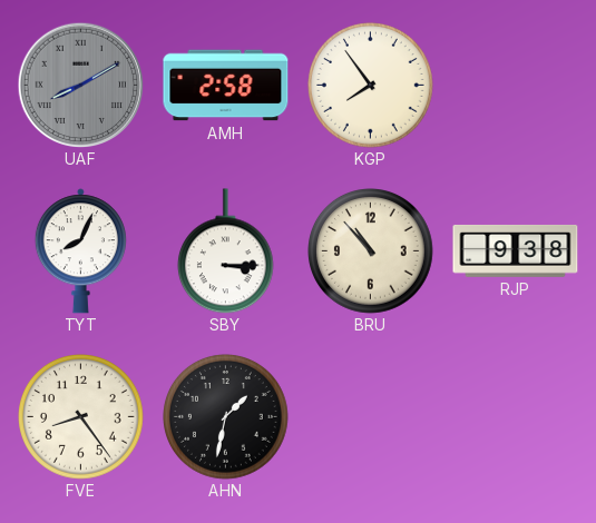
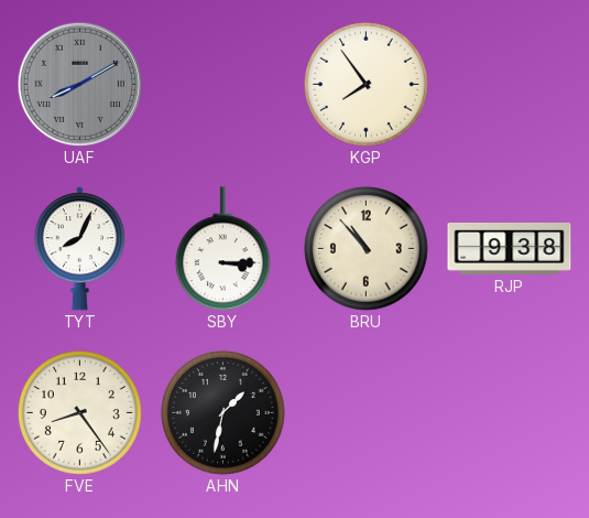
AMH: 2:58 -> none
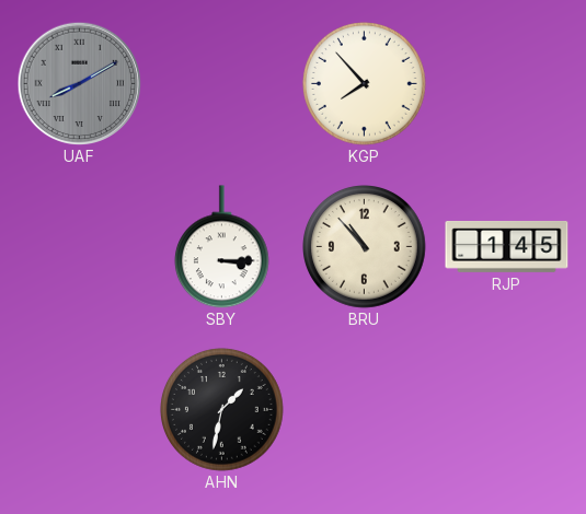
KGP: 7:54 -> 7:53
TYT: 8:04 -> none
RJP: 9:38 -> 1:45
FVE: 8:24 -> none
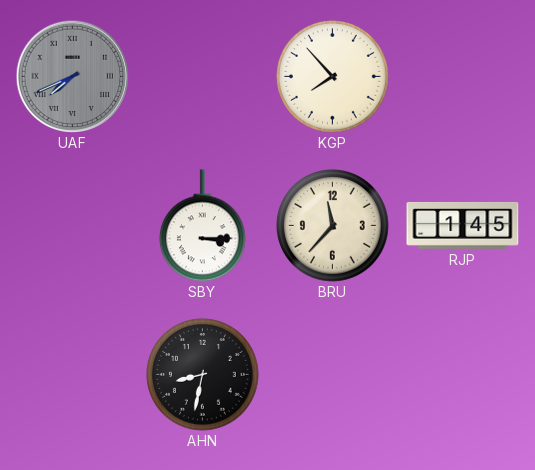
UAF: 8:10 -> 7:41
BRU: 10:53 -> 11:37
AHN: 1:32 -> 8:32
